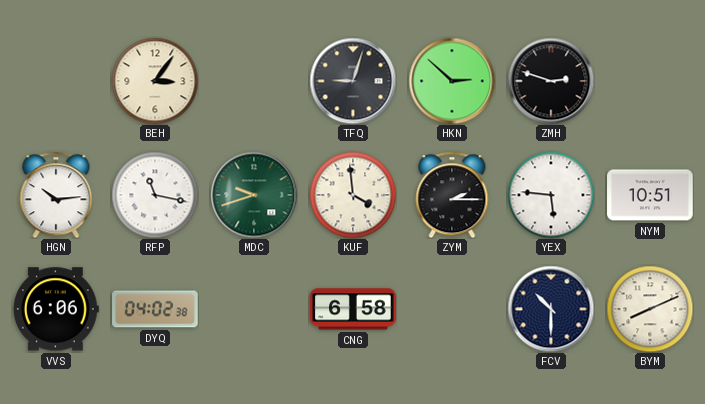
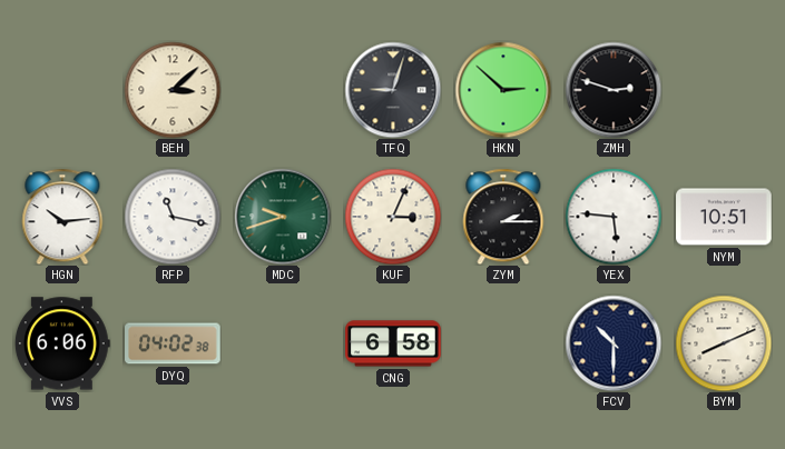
BEH: 3:06 -> 3:08
KUF: 3:59 -> 3:04
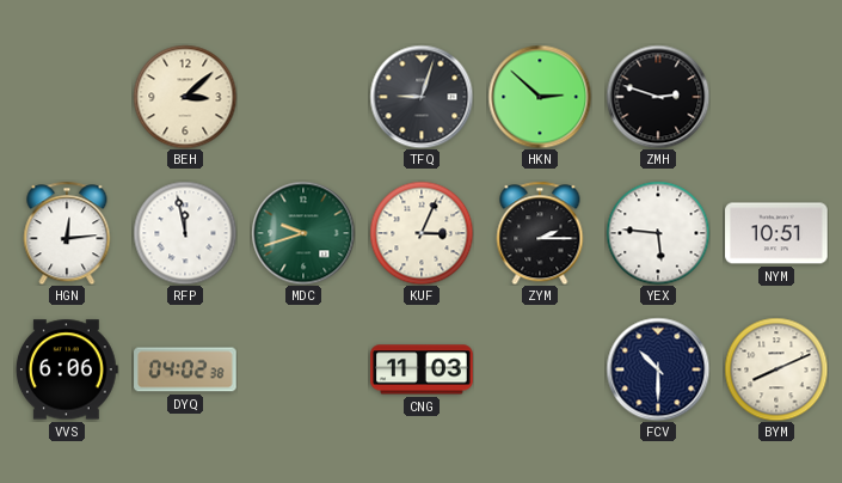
HGN: 10:14 -> 12:14
RFP: 11:17 -> 11:58
CNG: 6:58 -> 11:03
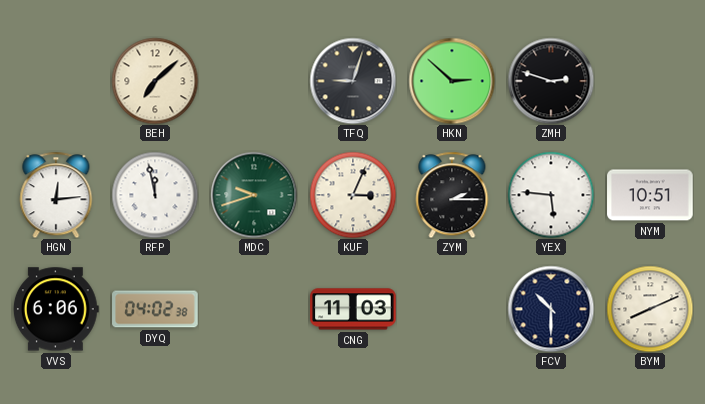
BEH: 3:08 -> 7:08
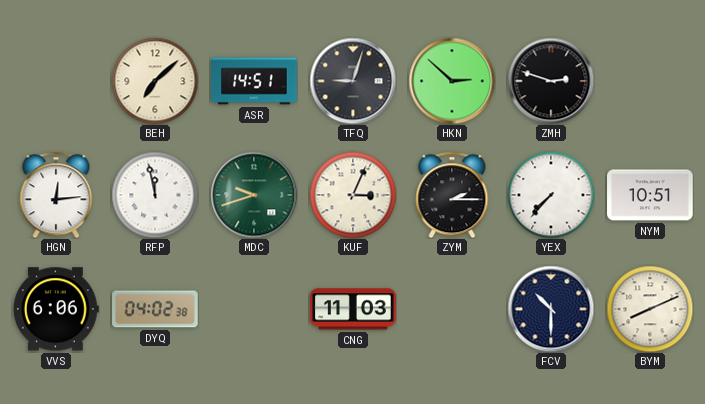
ASR: none -> 14:51
YEX: 5:46 -> 7:37
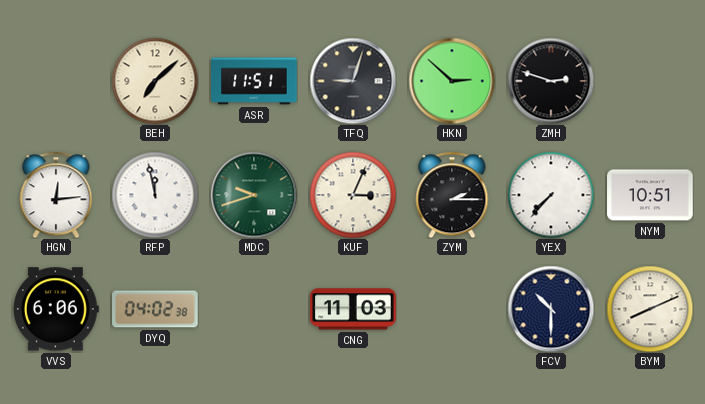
ASR: 14:51 -> 11:51
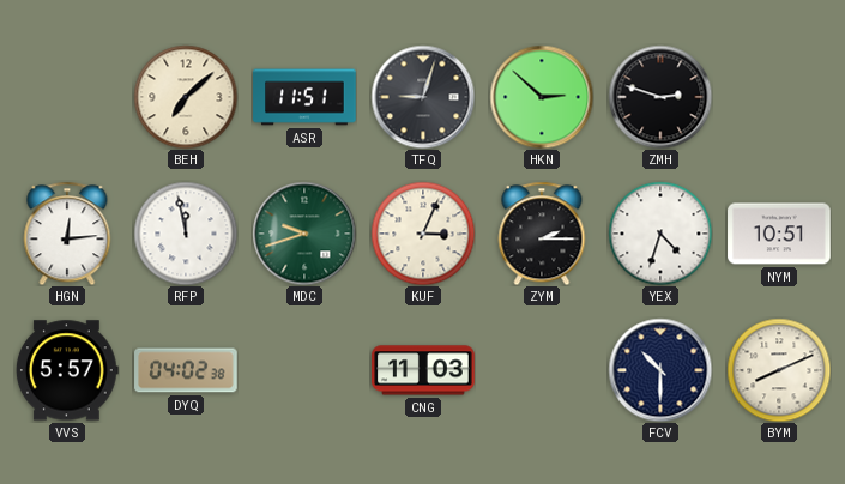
YEX: 7:37 -> 4:33
VVS: 6:06 -> 5:57
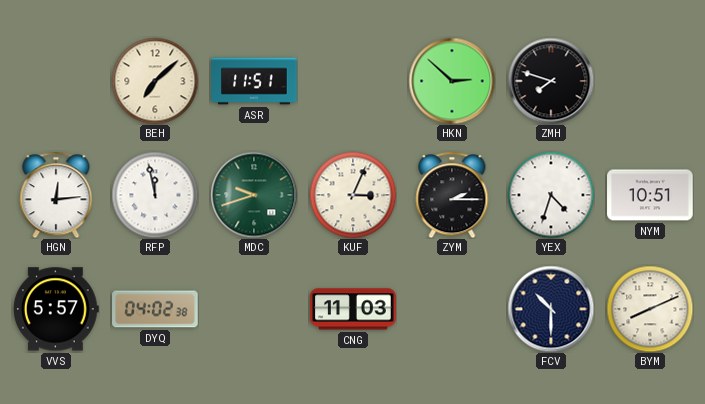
TFQ: 9:03 -> none
ZMH: 2:48 -> 7:48
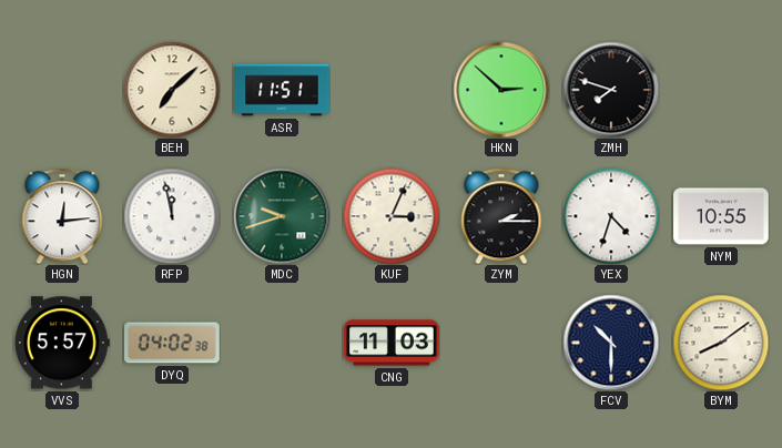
NYM: 10:51 -> 10:55
BYM: 8:11 -> 8:09
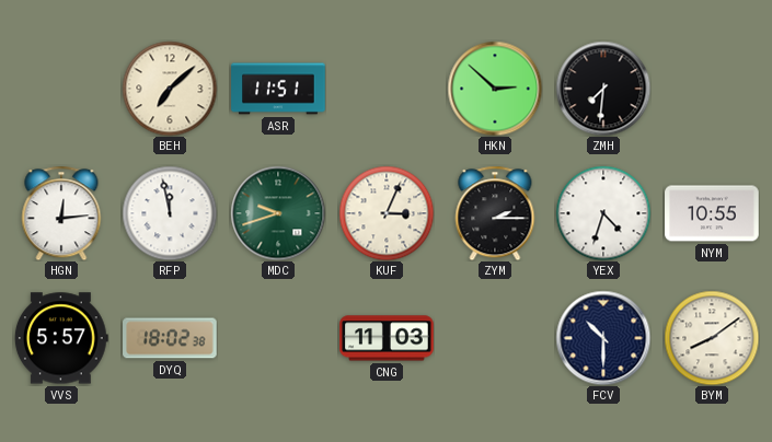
ZMH: 7:48 -> 7:31
DYQ: 04:02 -> 18:02
